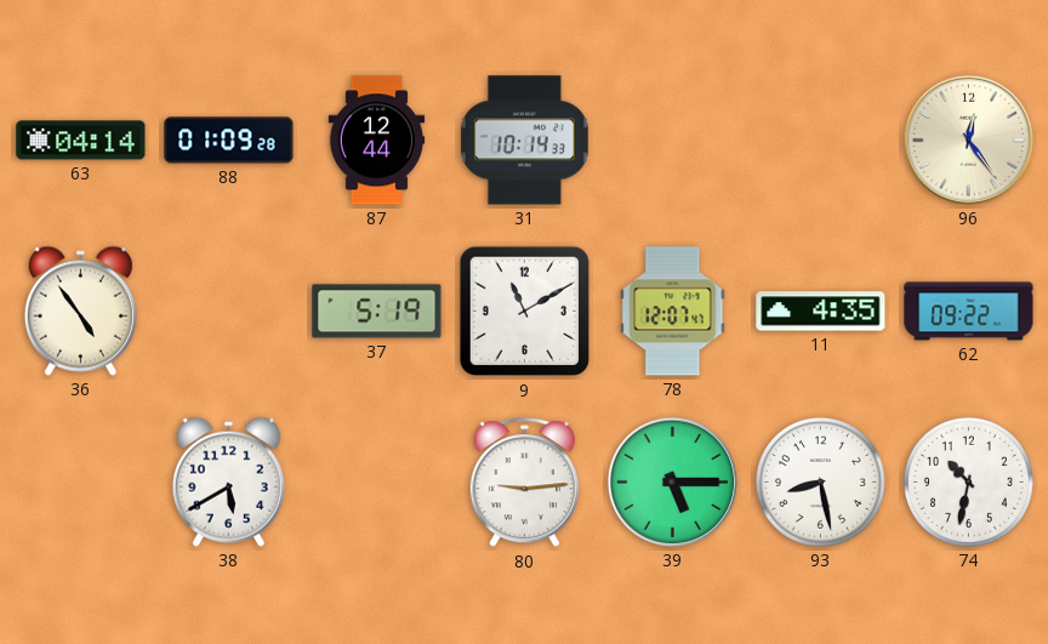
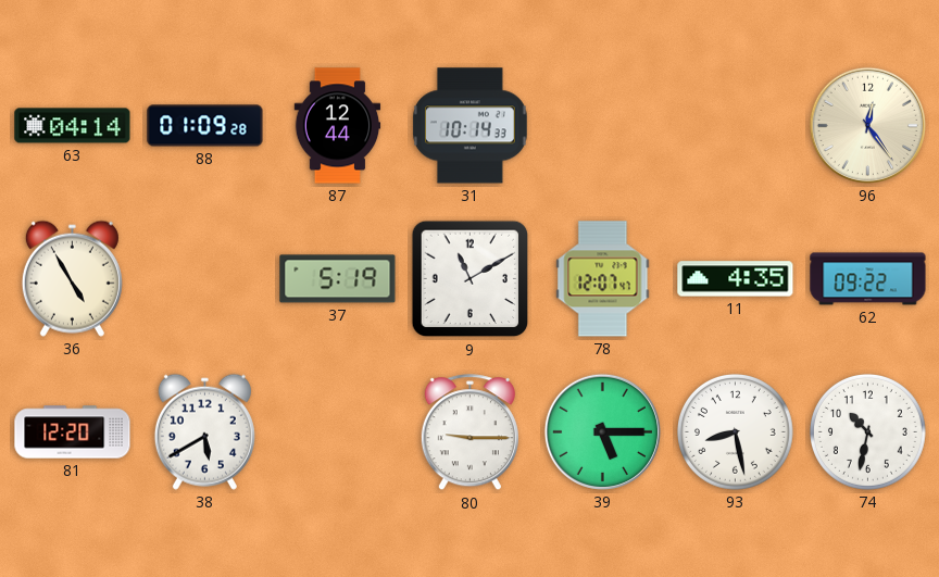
36: 4:54 -> 4:55
81: none -> 12:20
80: 9:14 -> 9:15
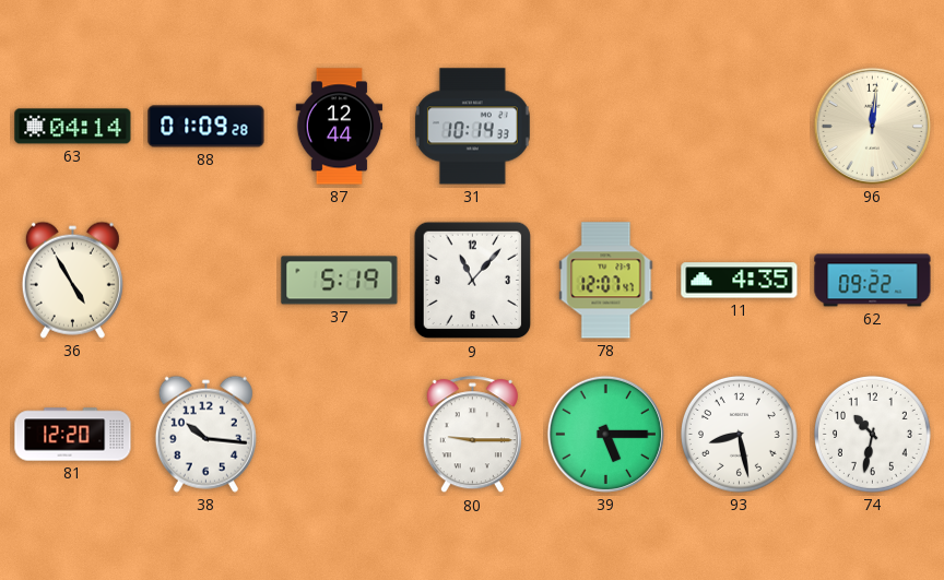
96: 12:24 -> 12:01
9: 11:10 -> 11:07
38: 5:40 -> 10:16
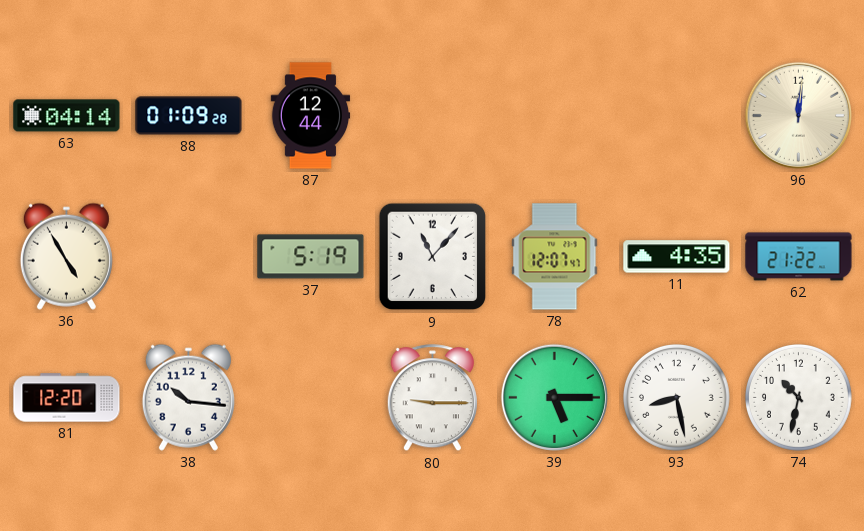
31: 10:14 -> none
62: 09:22 -> 21:22
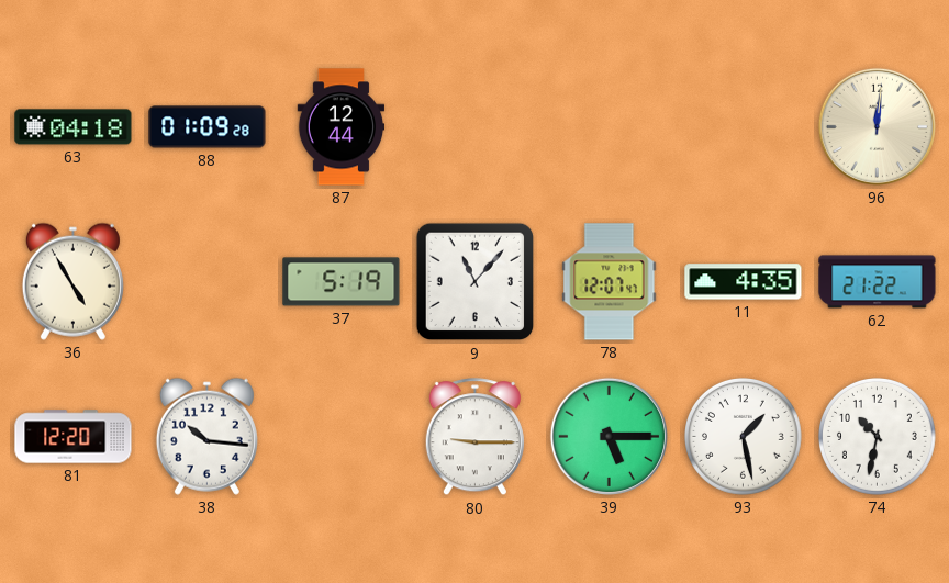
63: 04:14 -> 04:18
93: 8:28 -> 1:28
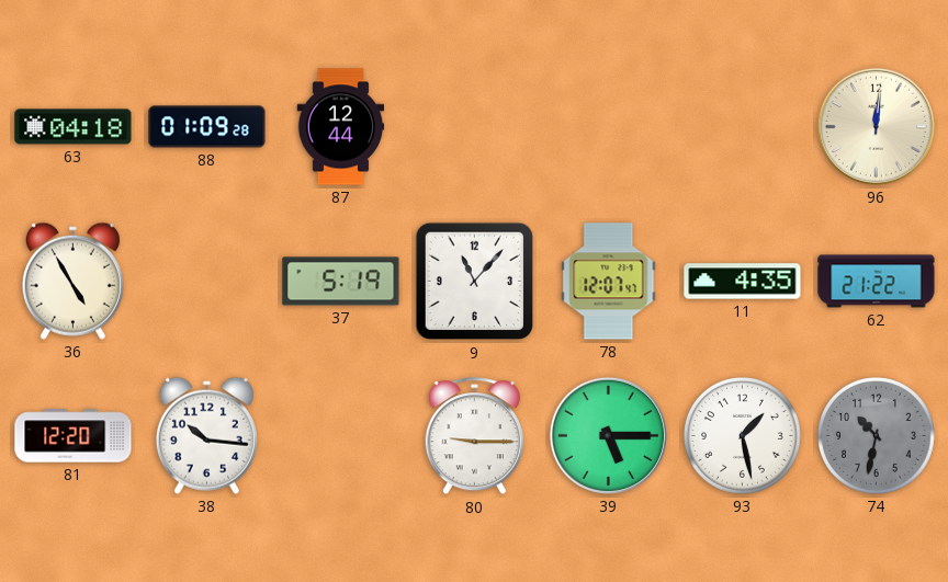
74 dial: white -> grey
